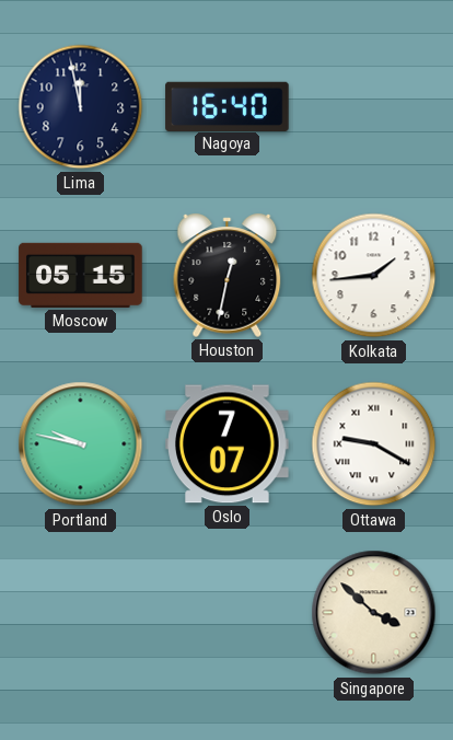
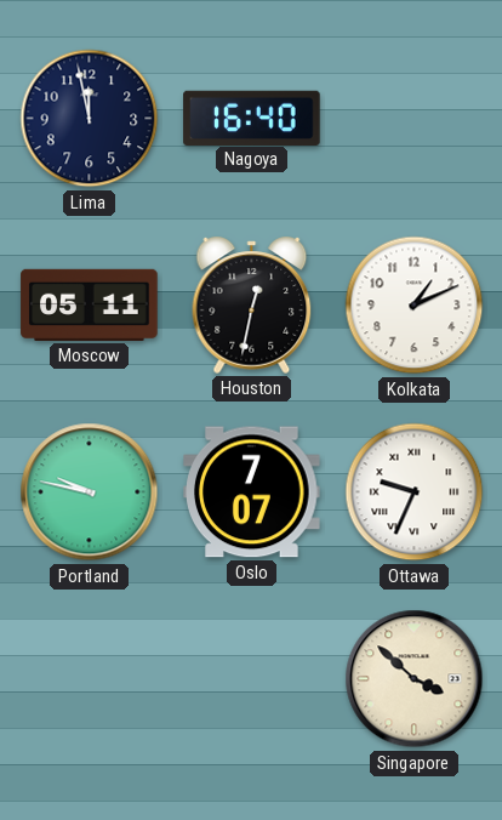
Moscow: 05:15 -> 05:11
Kolkata: 1:44 -> 1:11
Ottawa: 9:20 -> 9:34
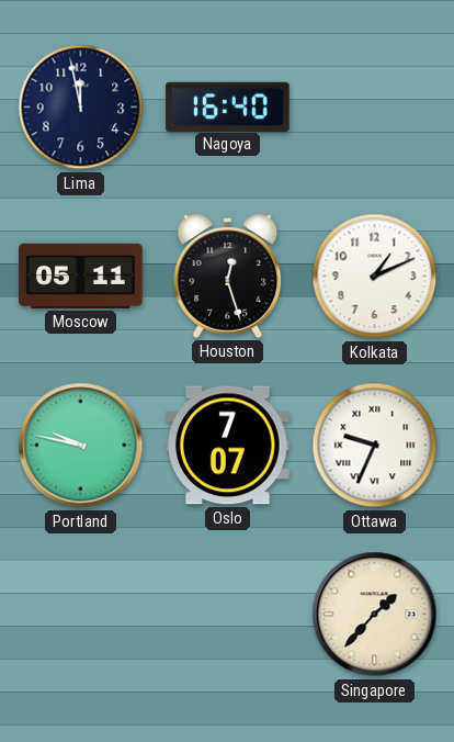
Houston: 12:32 -> 12:27
Singapore: 3:52 -> 1:37
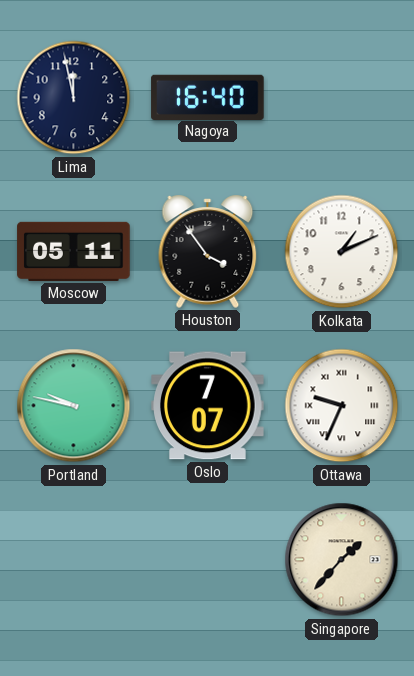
Houston: 12:27 -> 3:54
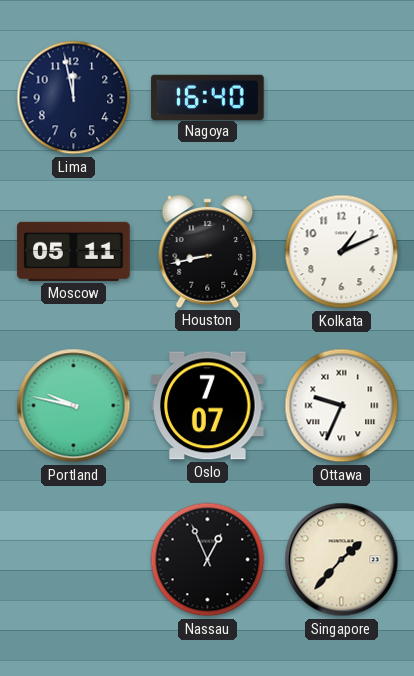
Houston: 3:54 -> 8:43
Nassau: none -> 12:56
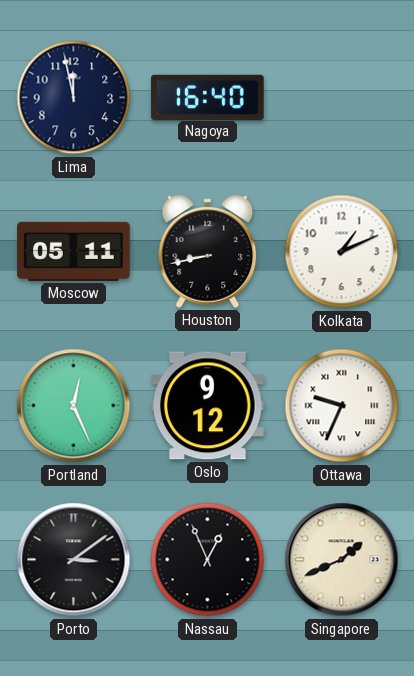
Portland: 9:47 -> 12:26
Oslo: 7:07 -> 9:12
Porto: none -> 3:09
Singapore: 1:37 -> 1:41
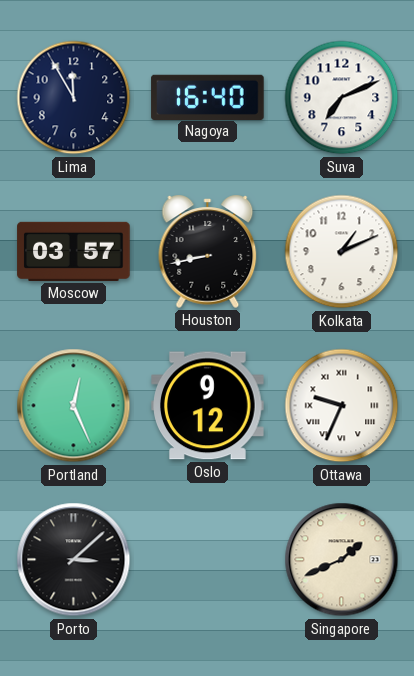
Lima: 11:58 -> 11:55
Suva: none -> 7:11
Moscow: 05:11 -> 03:57
Porto: 3:09 -> 3:08
Nassau: 12:56 -> none
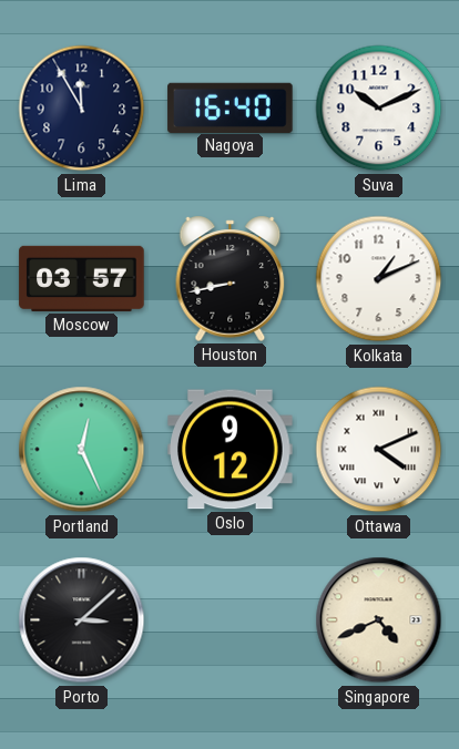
Suva: 7:11 -> 10:11
Ottawa: 9:34 -> 4:11
Singapore: 1:41 -> 4:41
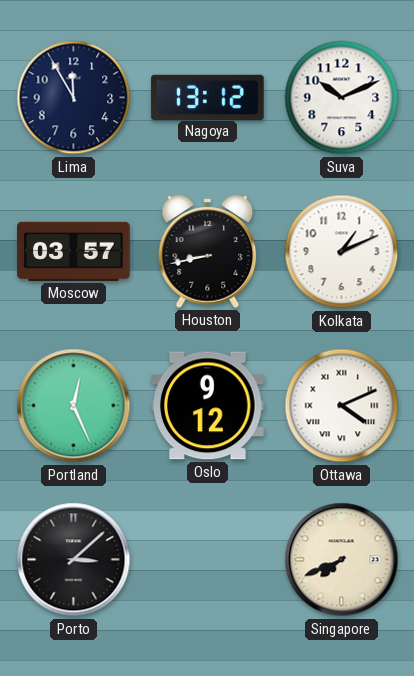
Nagoya: 16:40 -> 13:12
Singapore: 4:41 -> 7:41
